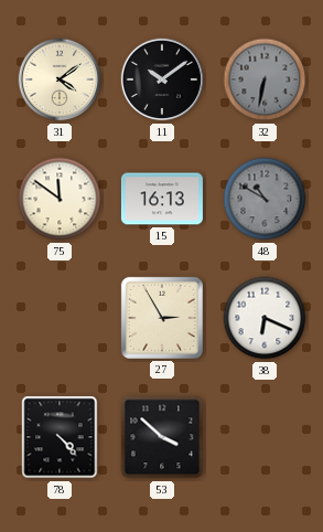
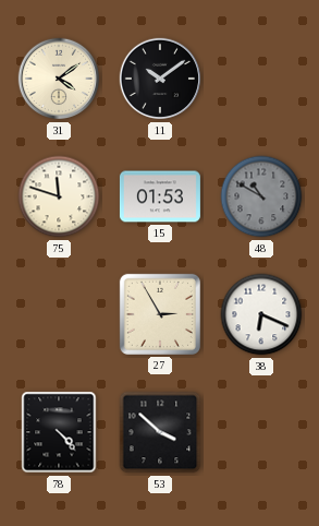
32: 6:32 -> none
75: 11:51 -> 11:48
15: 16:13 -> 01:53
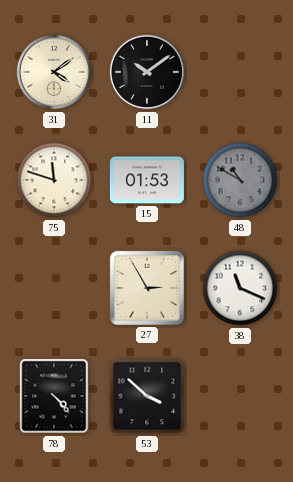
38: 6:19 -> 11:19
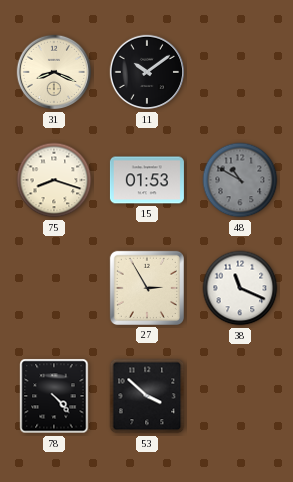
31: 4:09 -> 8:19
75: 11:48 -> 8:18
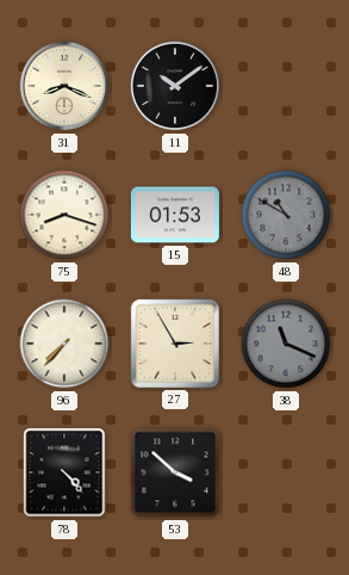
96: none -> 7:37
38 dial: white -> grey
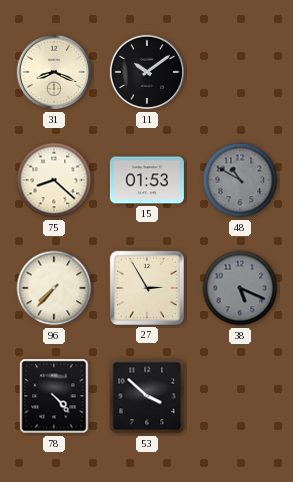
75: 8:18 -> 8:22
38: 11:19 -> 5:19
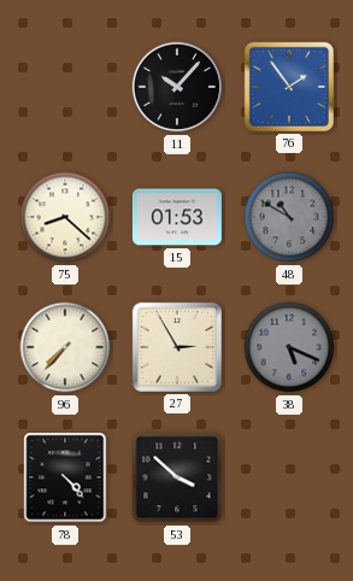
31: 8:19 -> none
11: 10:09 -> 10:07
76: none -> 1:54
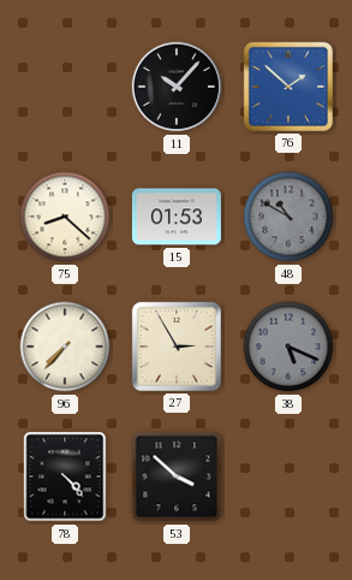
76: 1:54 -> 1:52
